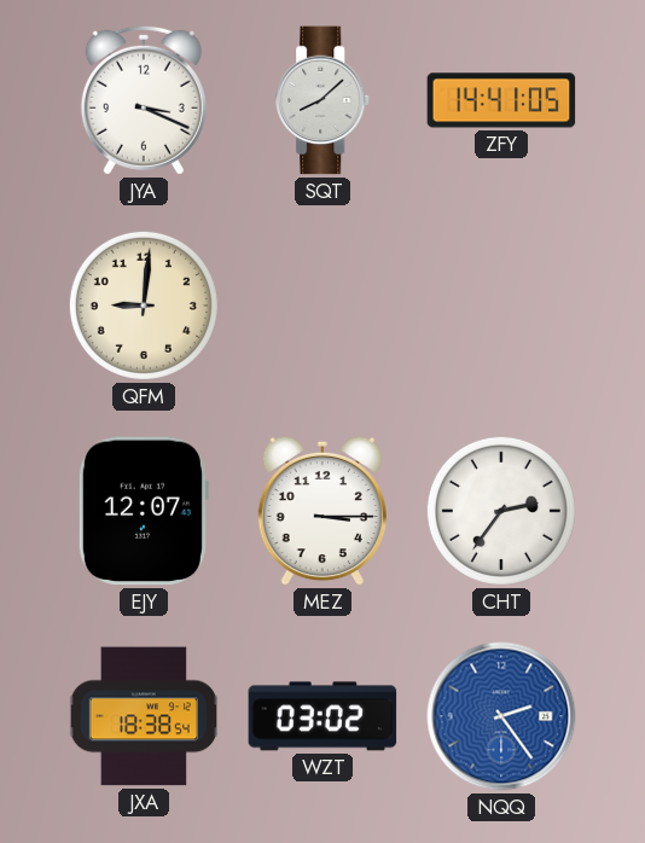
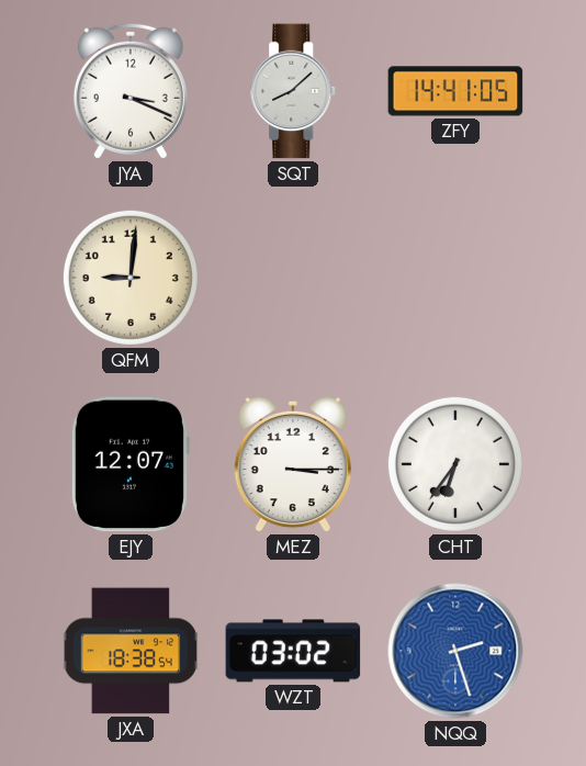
CHT: 2:36 -> 6:36
NQQ: 2:24 -> 2:27
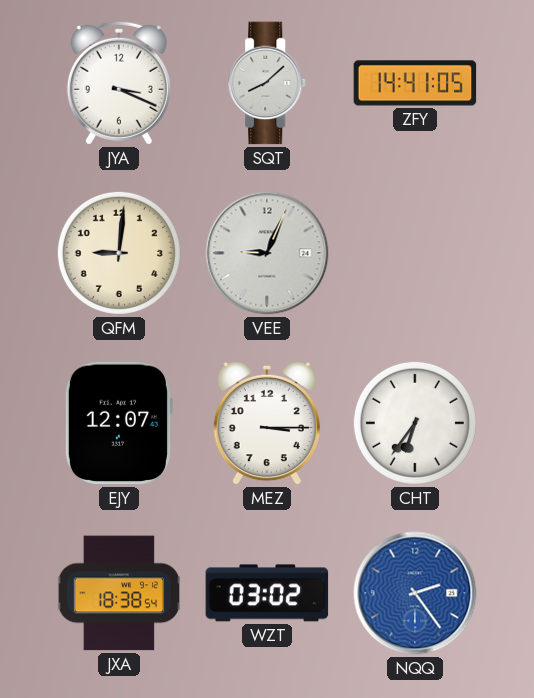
VEE: none -> 9:04
NQQ: 2:27 -> 2:24
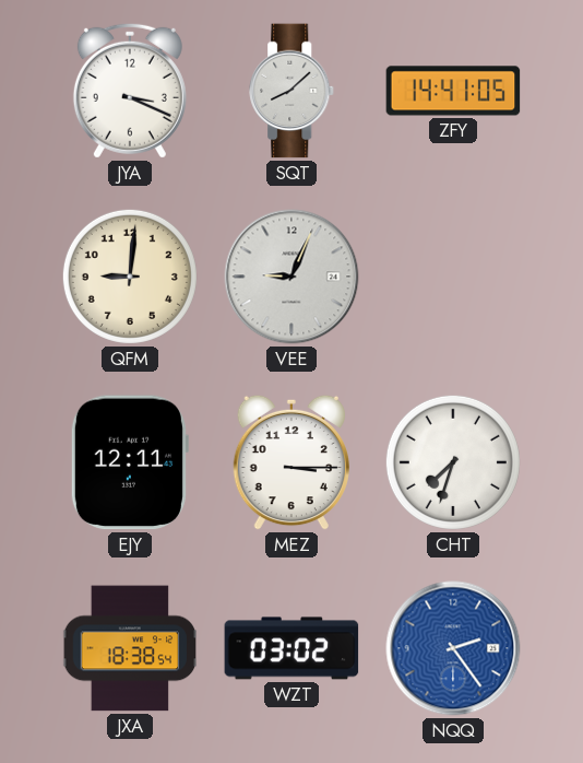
EJY: 12:07 -> 12:11
CHT: 6:36 -> 7:33
